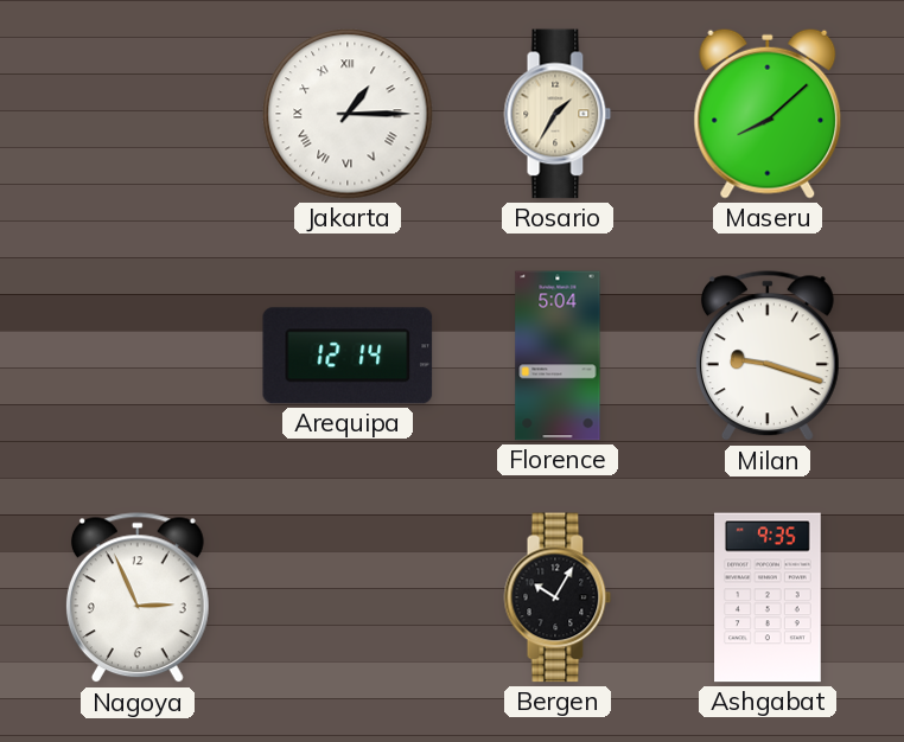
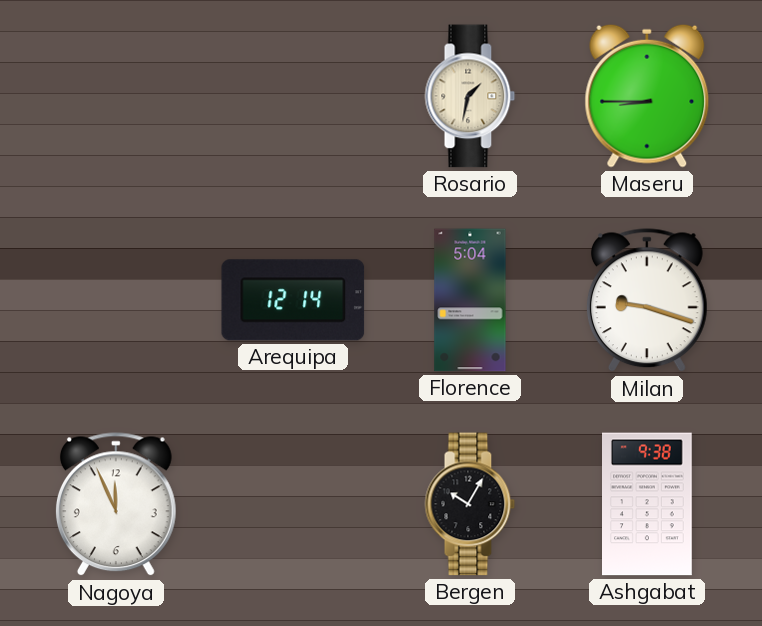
Jakarta: 1:15 -> none
Rosario: 1:35 -> 1:32
Maseru: 8:08 -> 8:45
Nagoya: 2:56 -> 11:56
Ashgabat: 9:35 -> 9:38
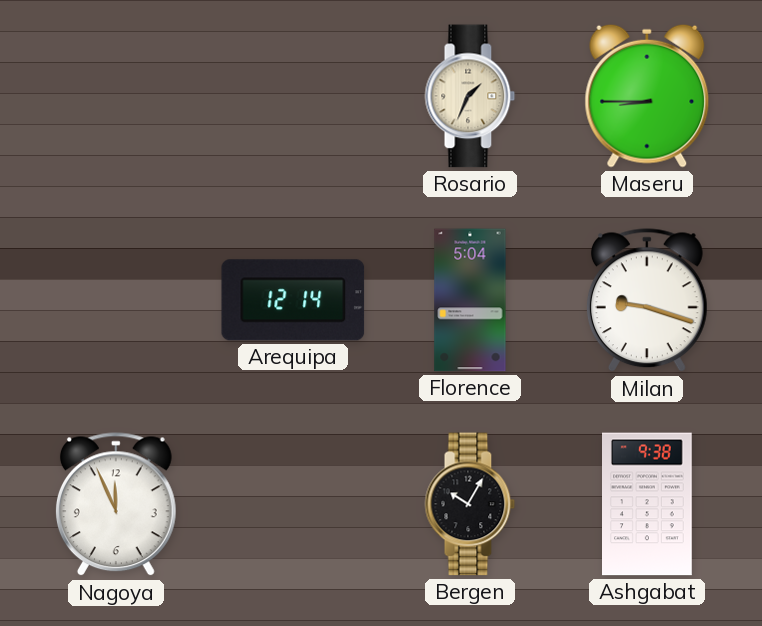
Rosario: 1:32 -> 1:34
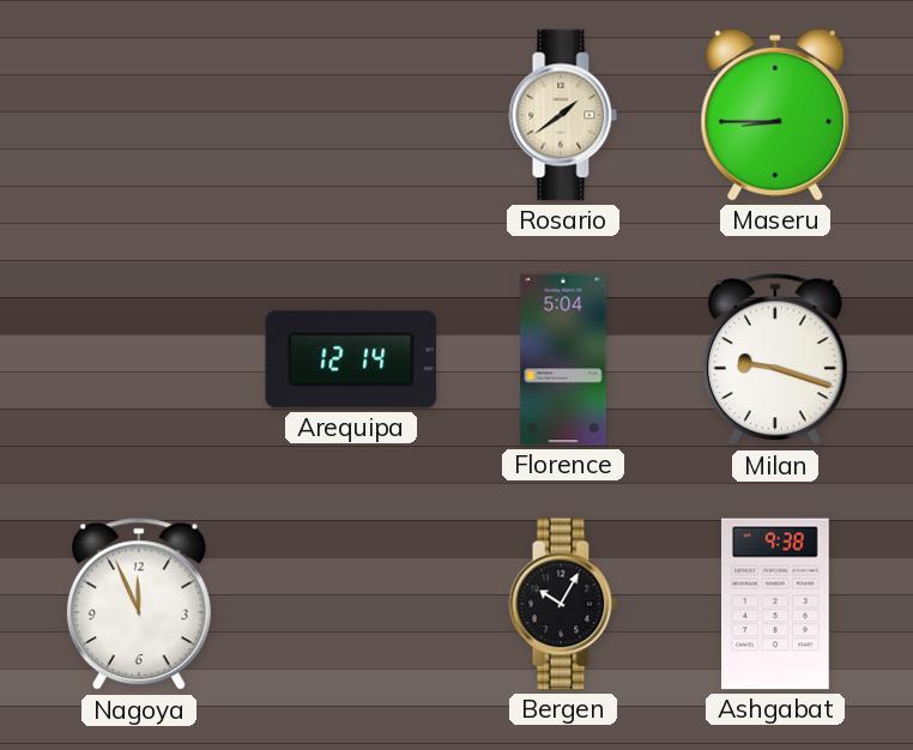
Rosario: 1:34 -> 1:39
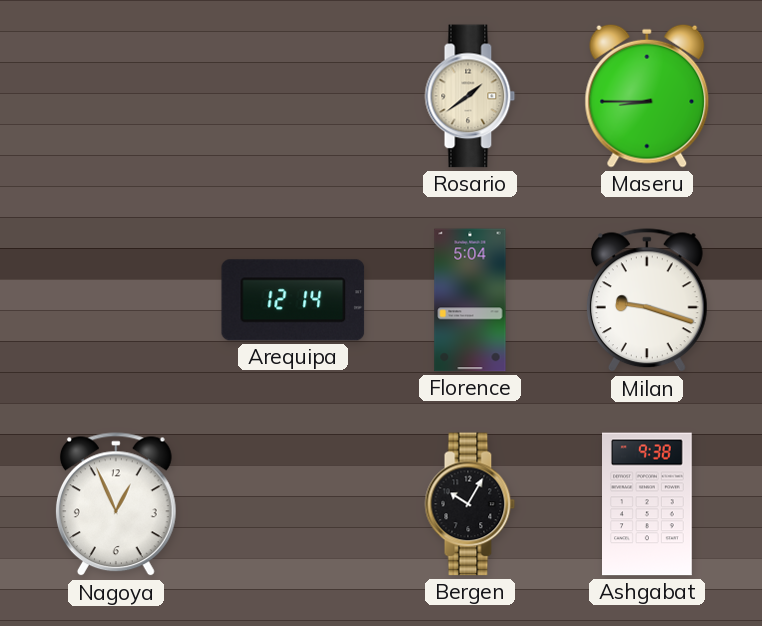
Nagoya: 11:56 -> 12:56
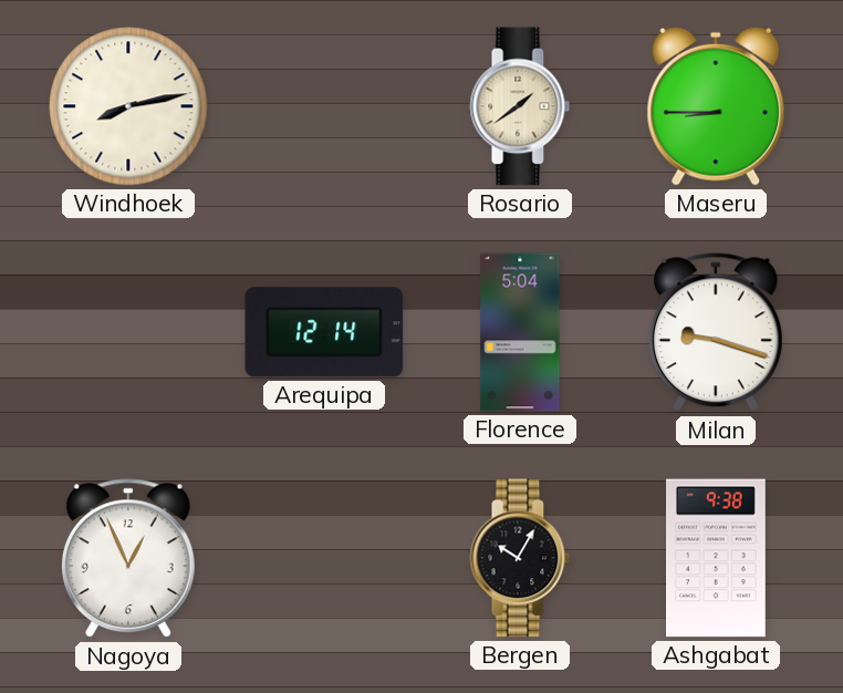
Windhoek: none -> 8:13
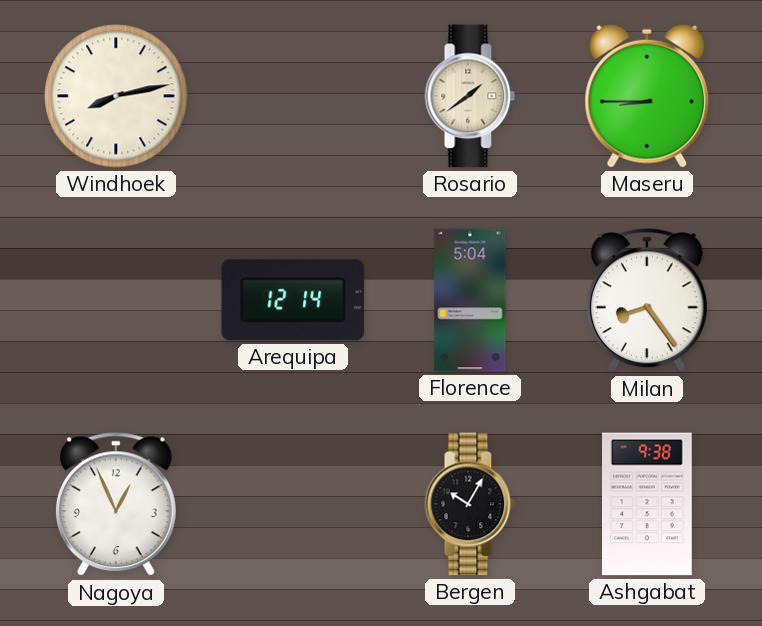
Milan: 9:18 -> 8:24
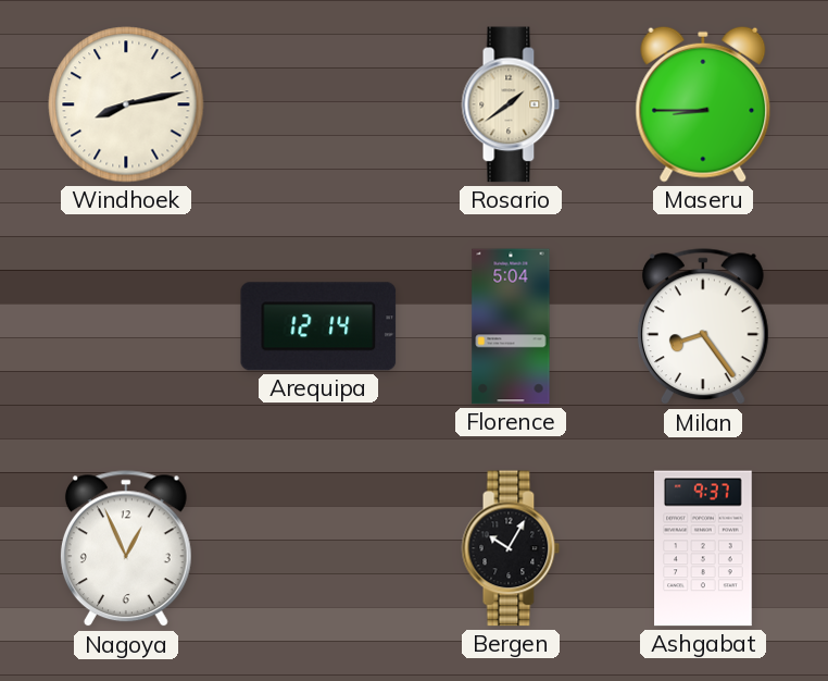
Ashgabat: 9:38 -> 9:37
